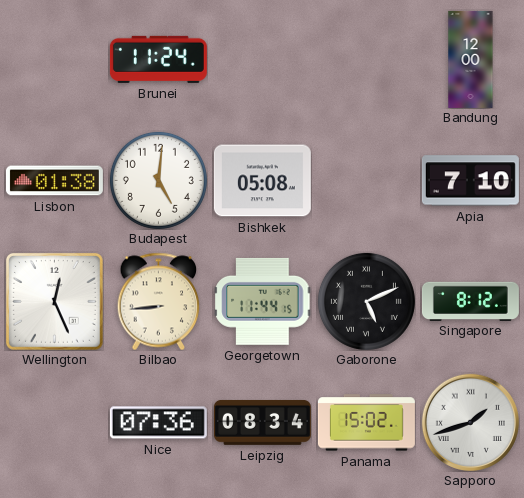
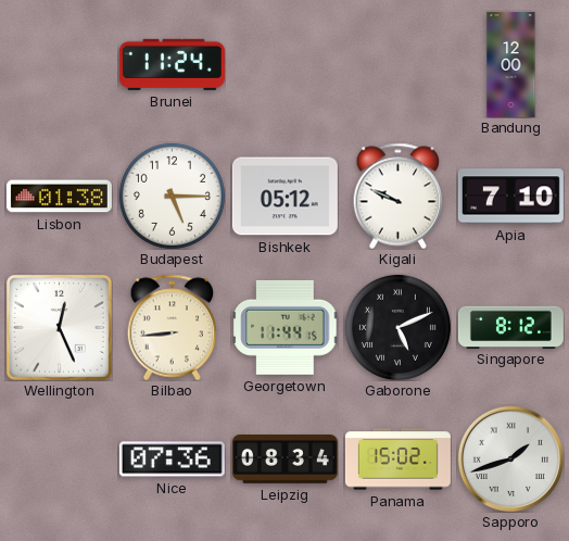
Budapest: 5:01 -> 5:15
Bishkek: 05:08 -> 05:12
Kigali: none -> 9:49
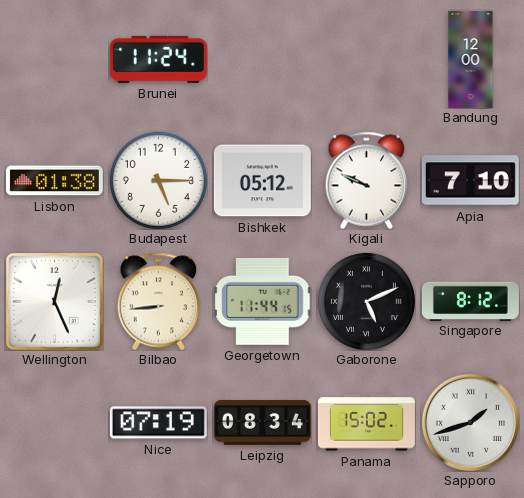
Nice: 07:36 -> 07:19
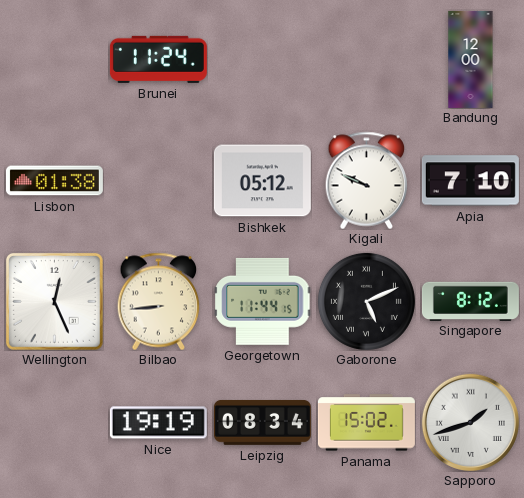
Budapest: 5:15 -> none
Nice: 07:19 -> 19:19
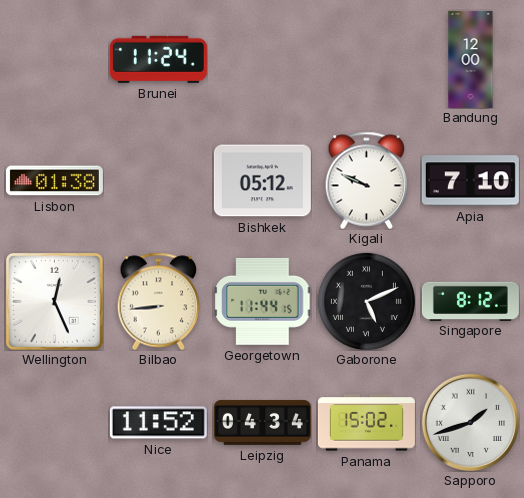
Nice: 19:19 -> 11:52
Leipzig: 08:34 -> 04:34
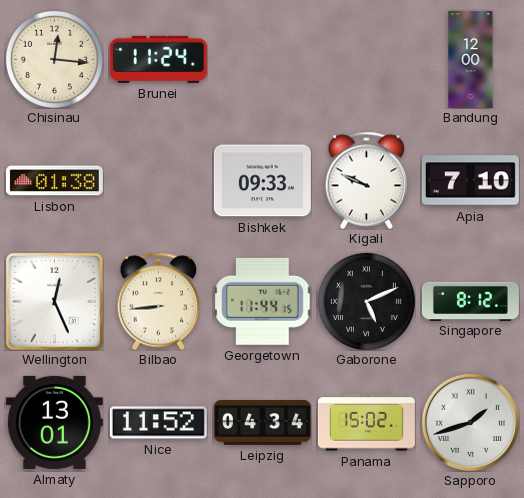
Chisinau: none -> 12:16
Bishkek: 05:12 -> 09:33
Almaty: none -> 13:01
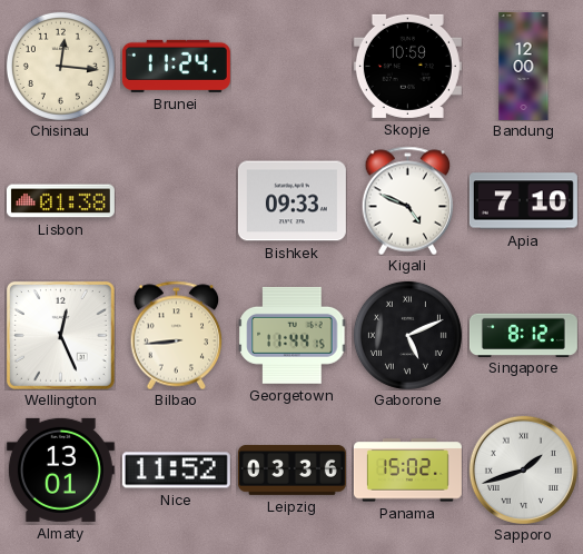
Skopje: none -> 10:59
Kigali: 9:49 -> 4:49
Leipzig: 04:34 -> 03:36
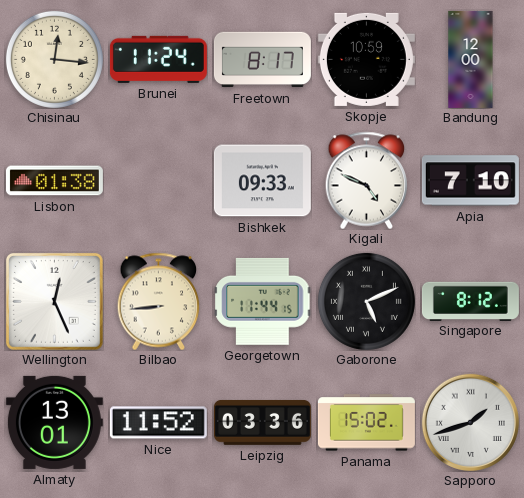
Freetown: none -> 8:17
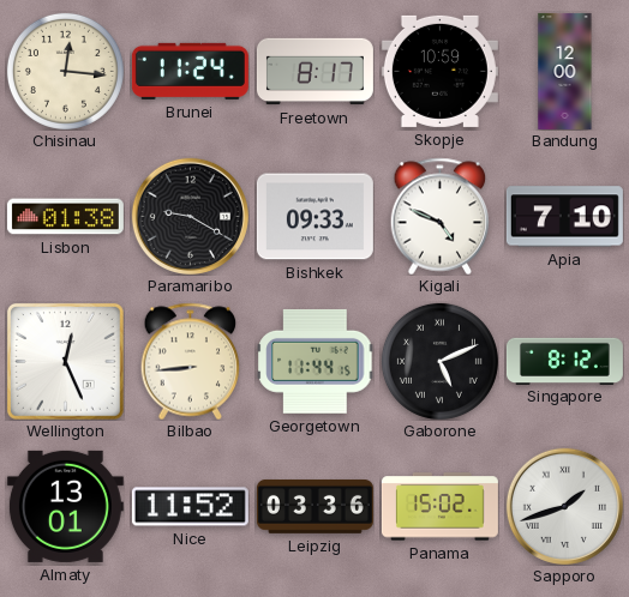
Paramaribo: none -> 9:20
